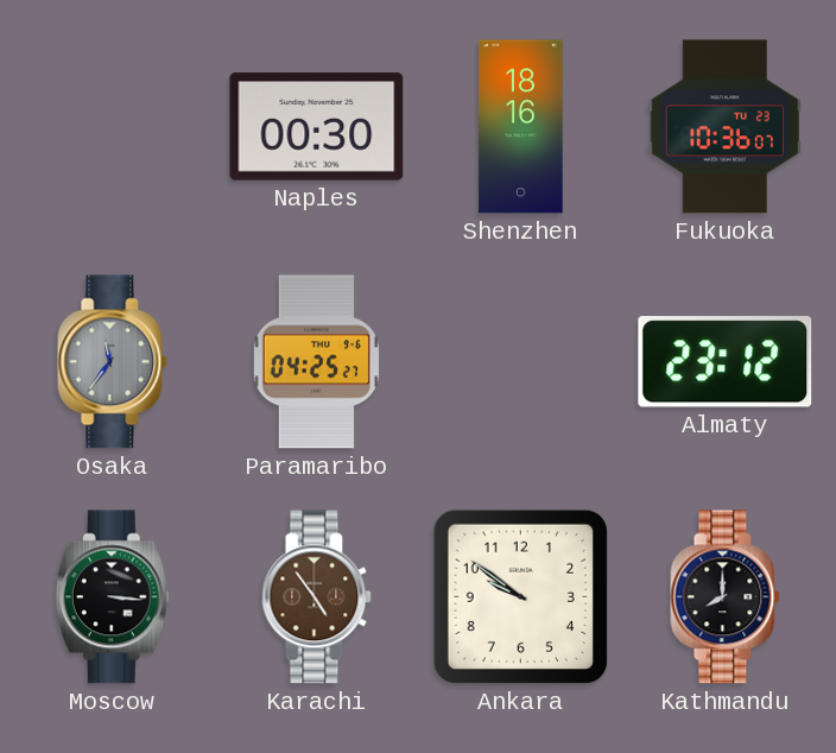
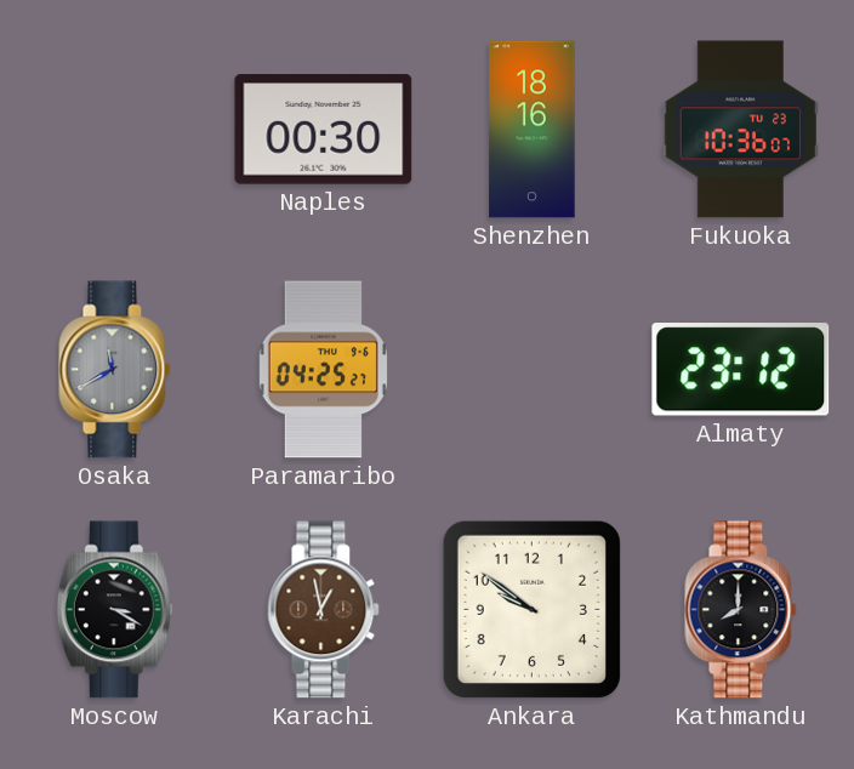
Osaka: 11:36 -> 11:40
Moscow: 3:16 -> 3:20
Karachi: 4:54 -> 12:58
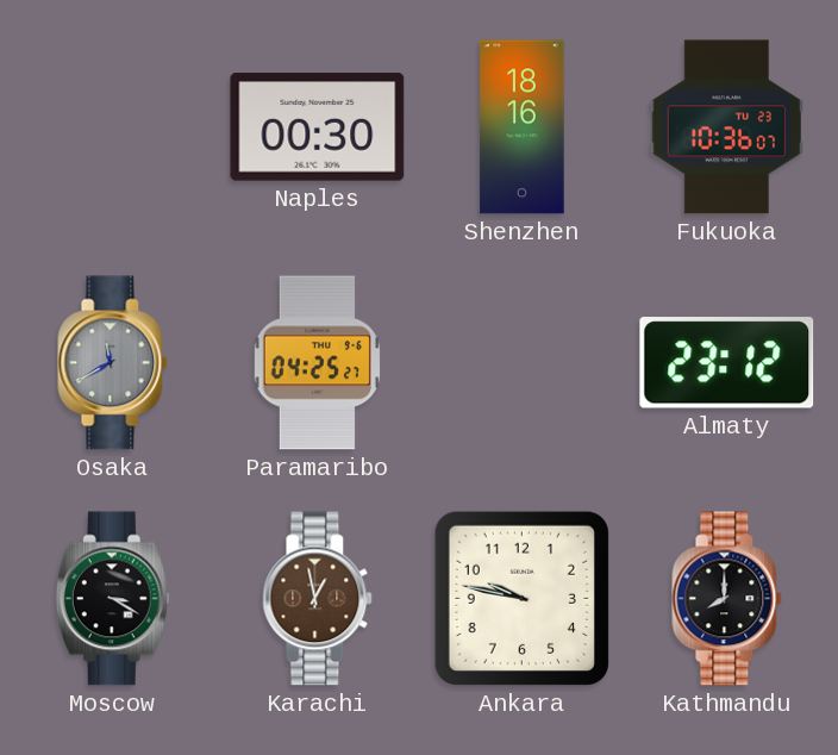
Ankara: 9:51 -> 9:47
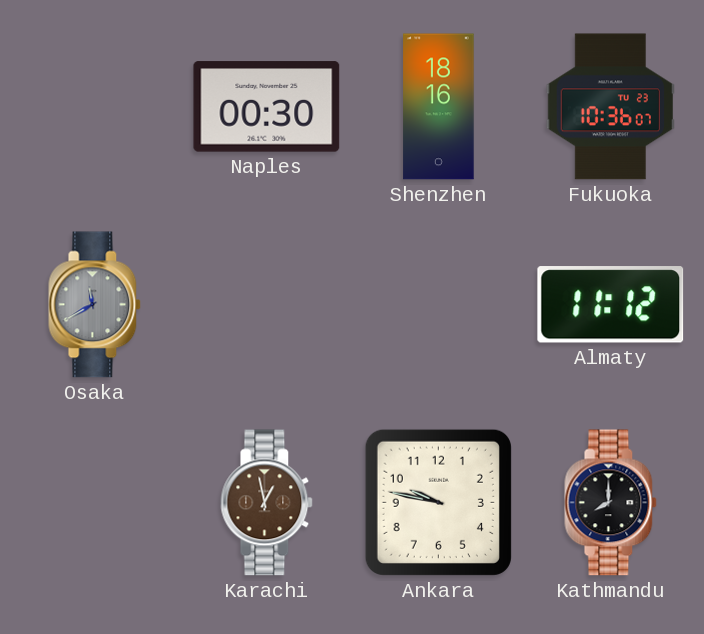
Paramaribo: 04:25 -> none
Almaty: 23:12 -> 11:12
Moscow: 3:20 -> none
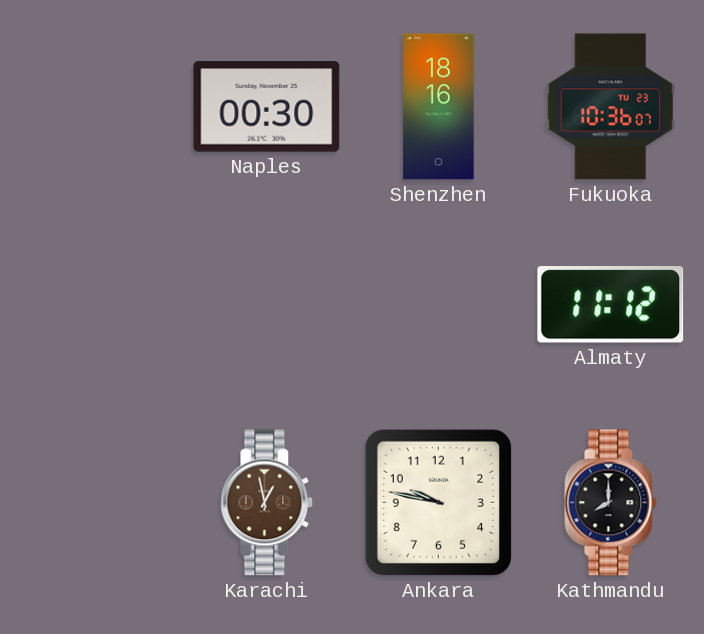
Osaka: 11:40 -> none
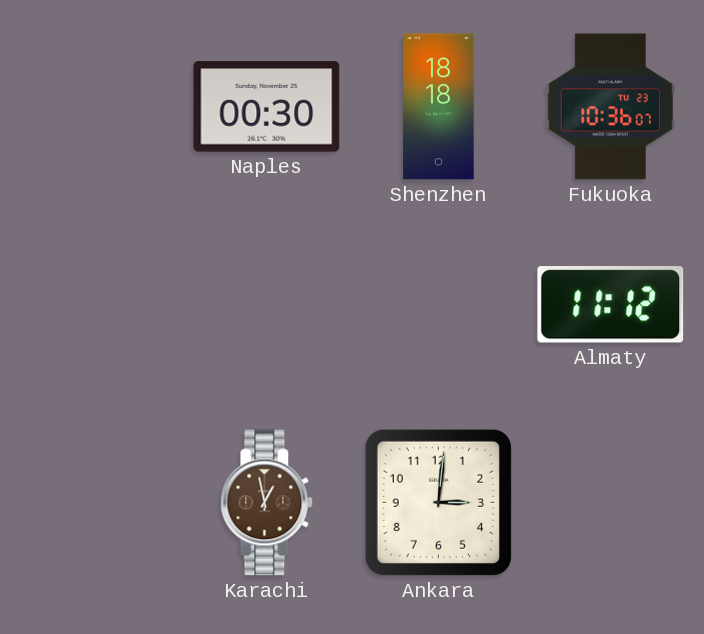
Shenzhen: 18:16 -> 18:18
Ankara: 9:47 -> 3:01
Kathmandu: 8:00 -> none
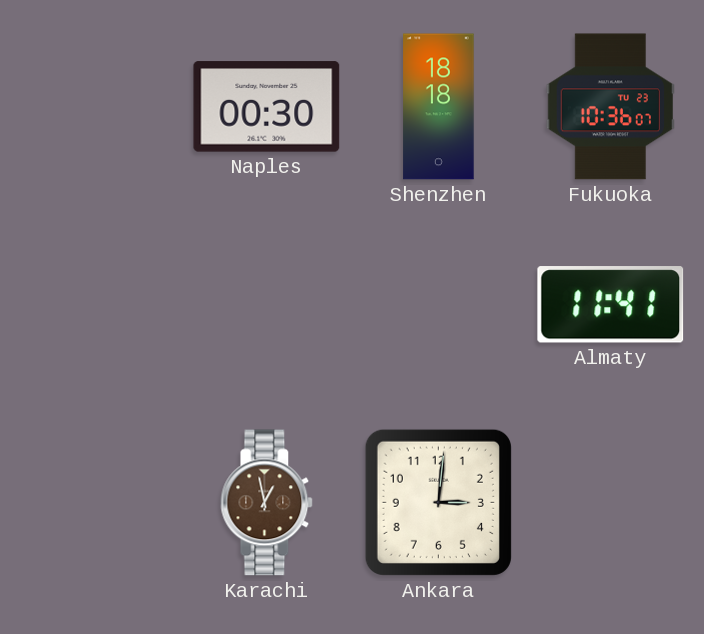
Almaty: 11:12 -> 11:41
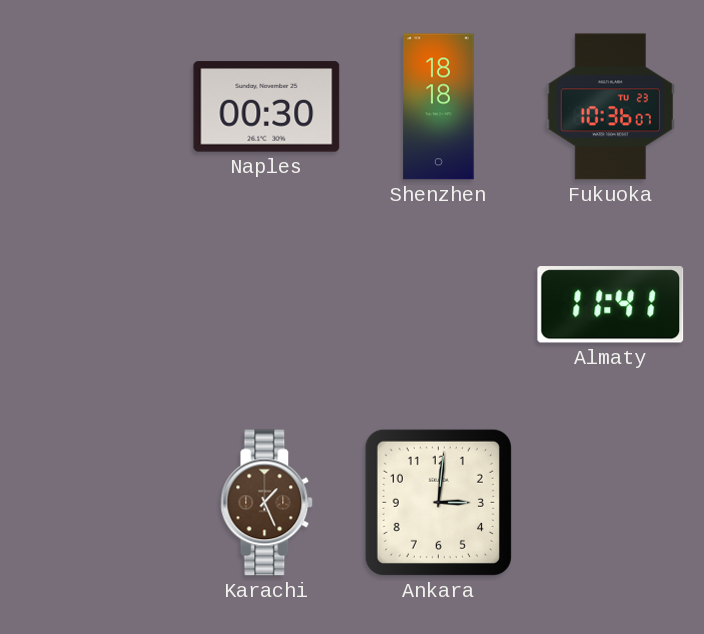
Karachi: 12:58 -> 1:26
